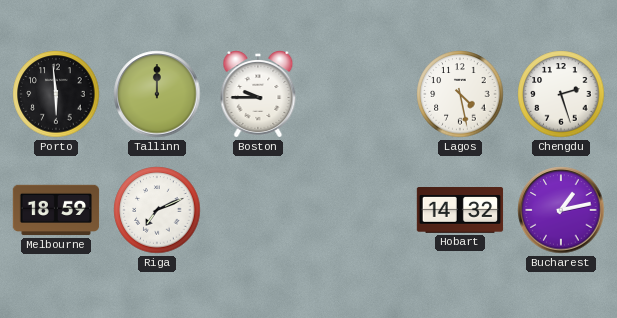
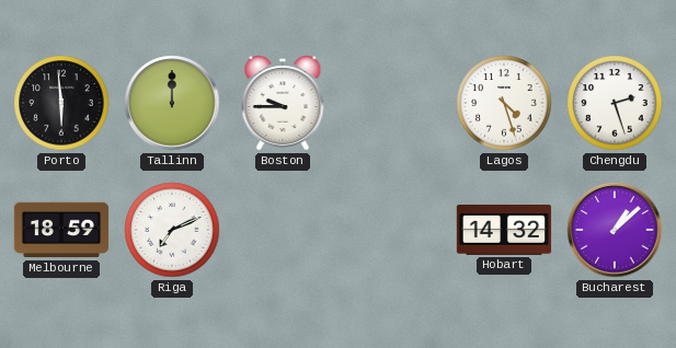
Lagos: 4:28 -> 4:27
Bucharest: 1:13 -> 1:08
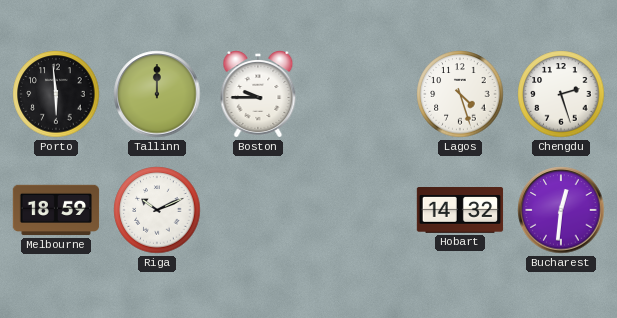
Riga: 7:11 -> 10:11
Bucharest: 1:08 -> 12:31
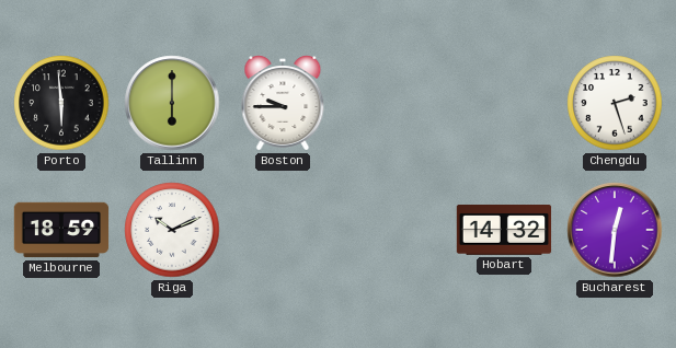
Tallinn: 12:00 -> 6:00
Lagos: 4:27 -> none
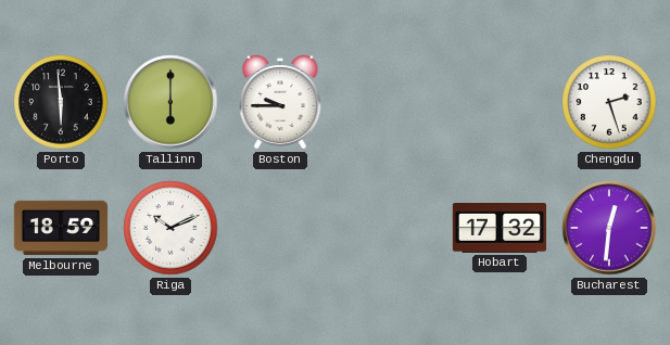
Hobart: 14:32 -> 17:32
